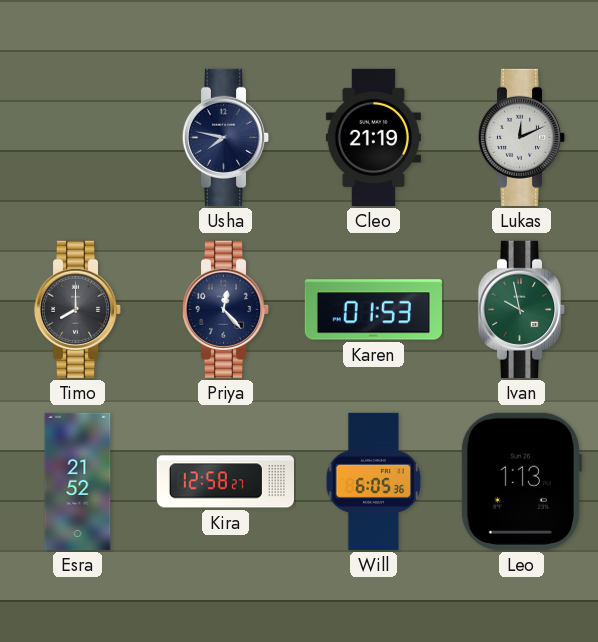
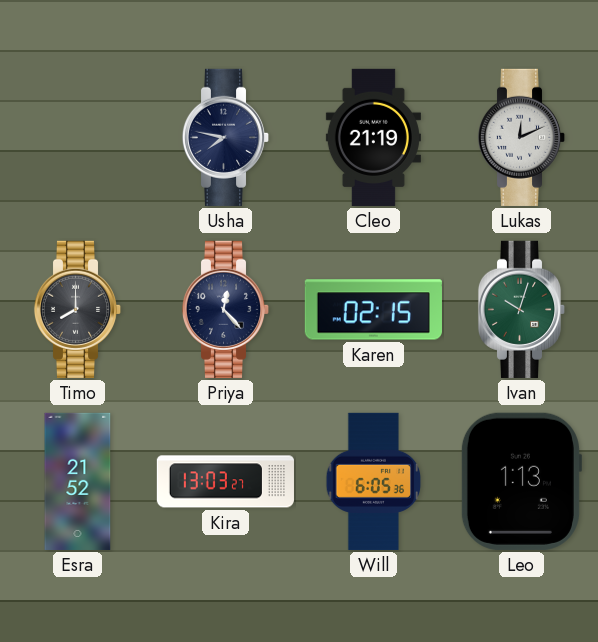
Karen: 01:53 -> 02:15
Ivan: 9:58 -> 10:03
Kira: 12:58 -> 13:03
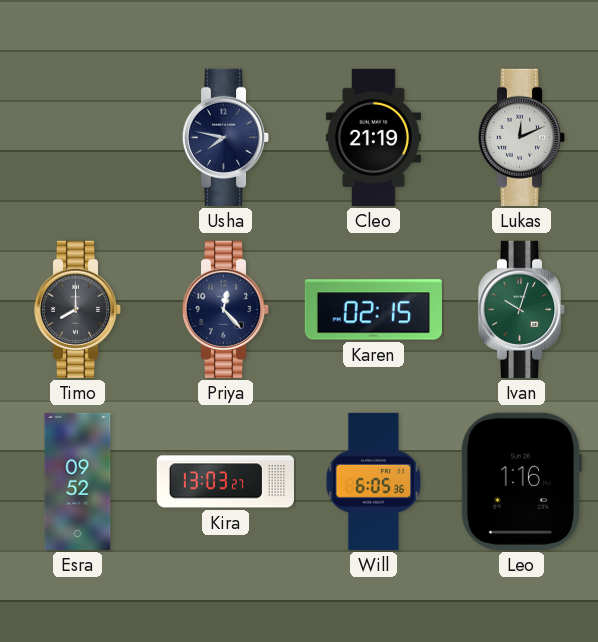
Esra: 21:52 -> 09:52
Leo: 1:13 -> 1:16
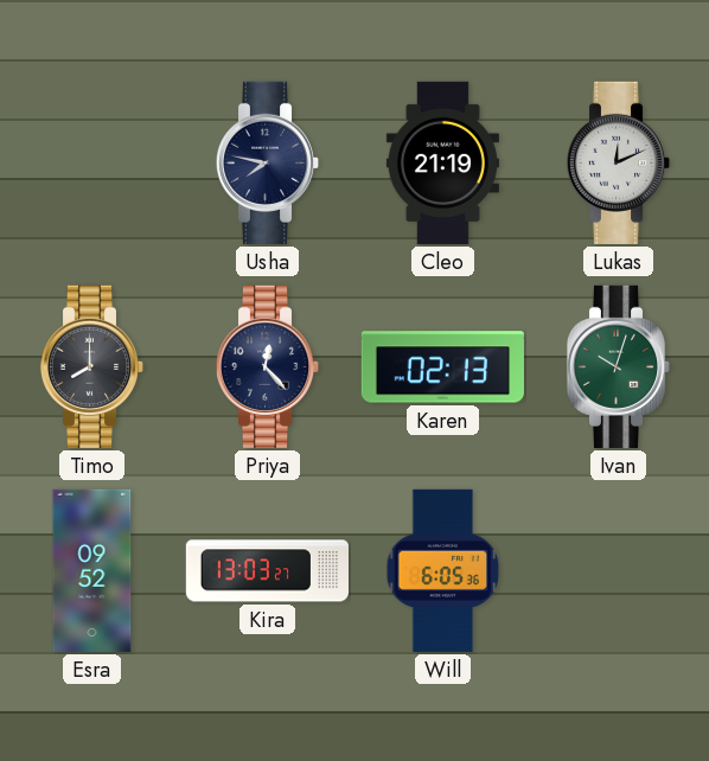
Karen: 02:15 -> 02:13
Leo: 1:16 -> none
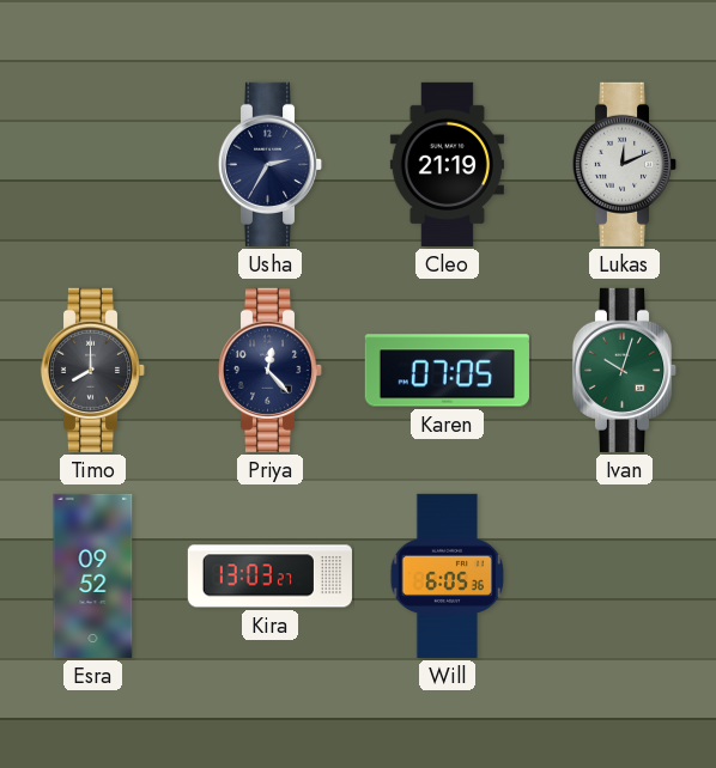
Usha: 7:47 -> 2:35
Karen: 02:13 -> 07:05
